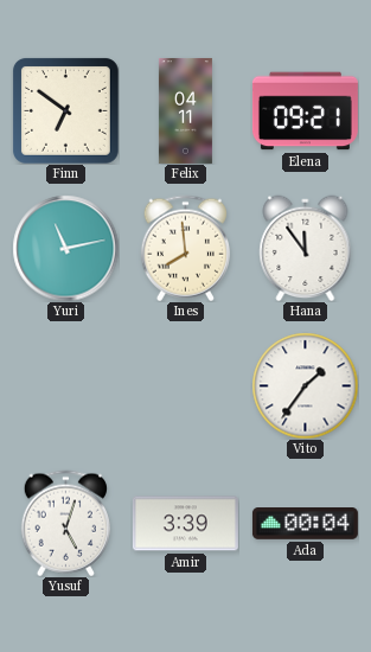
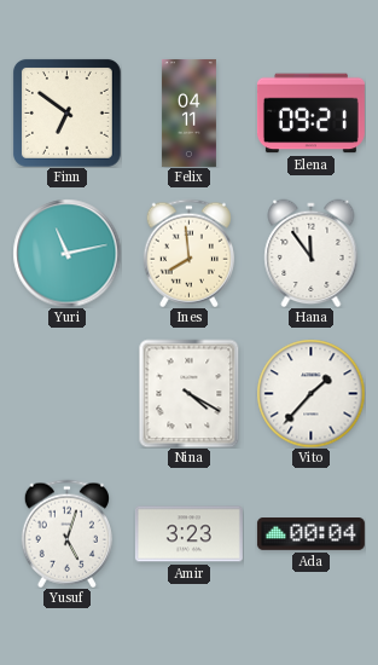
Nina: none -> 4:20
Vito: 1:36 -> 1:37
Amir: 3:39 -> 3:23
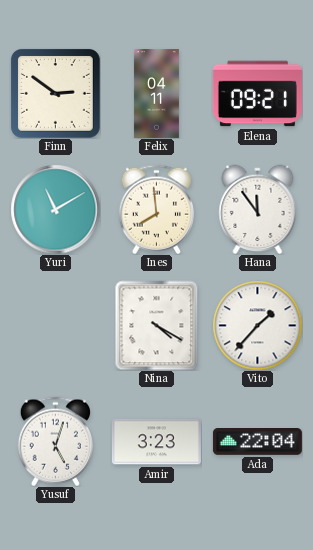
Finn: 6:51 -> 2:51
Yuri: 11:13 -> 11:10
Ada: 00:04 -> 22:04
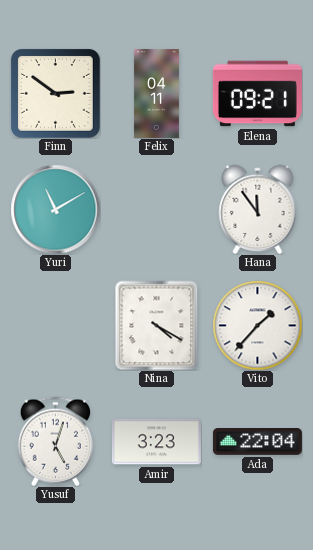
Ines: 7:59 -> none
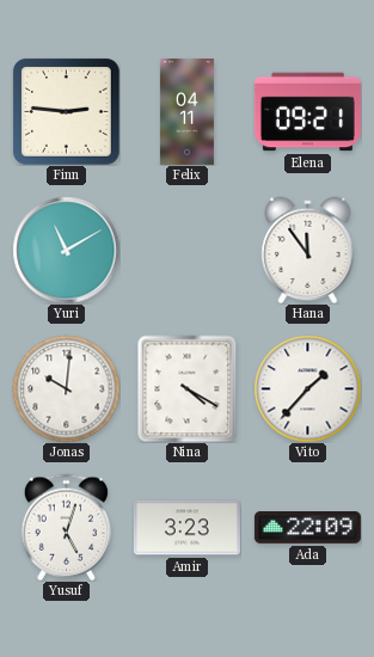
Finn: 2:51 -> 2:46
Jonas: none -> 10:01
Ada: 22:04 -> 22:09
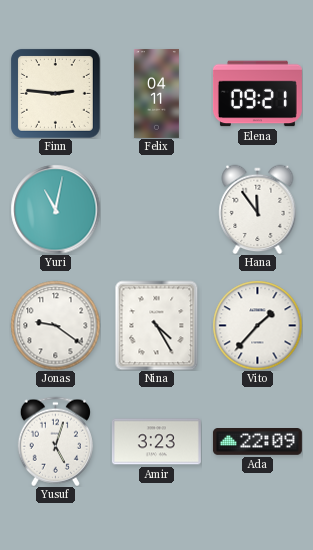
Yuri: 11:10 -> 11:02
Jonas: 10:01 -> 9:21
Nina: 4:20 -> 4:25
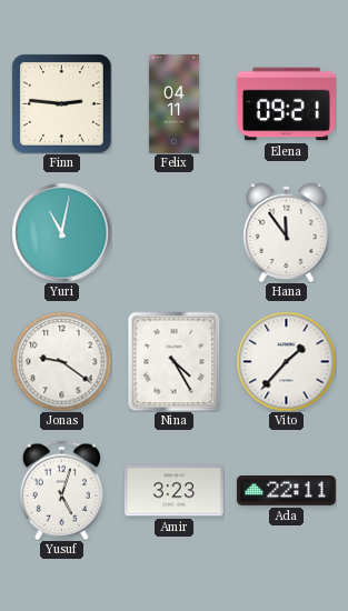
Ada: 22:09 -> 22:11
